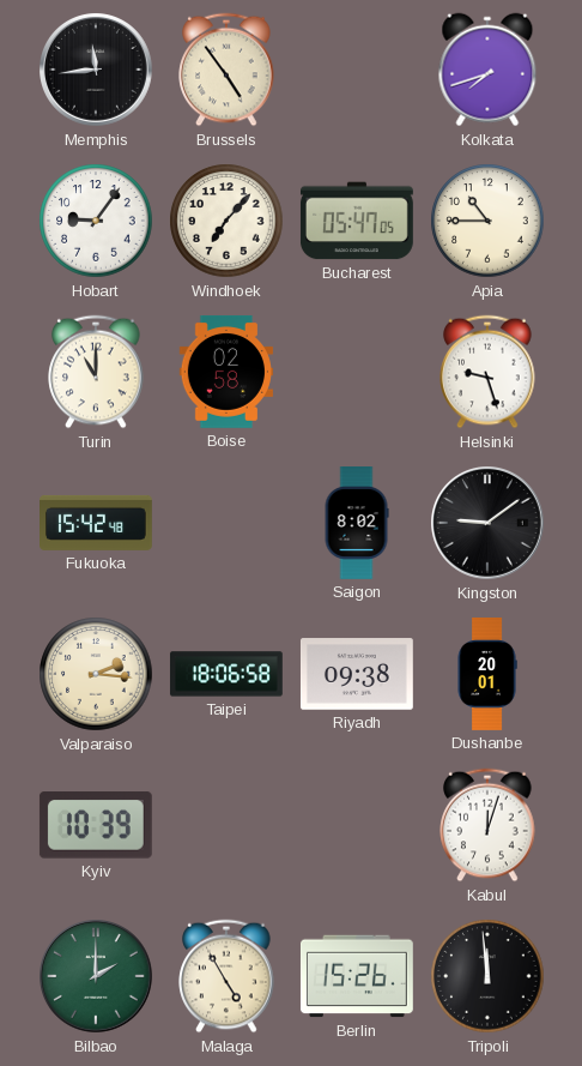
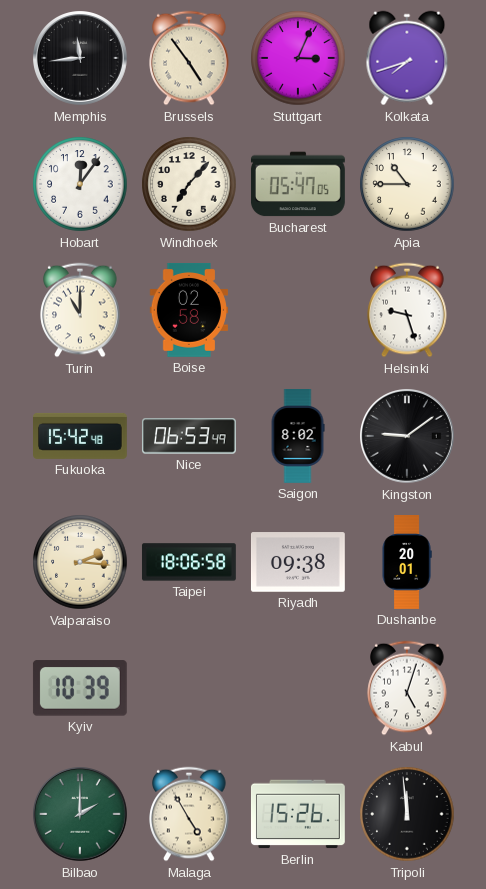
Stuttgart: none -> 3:04
Hobart: 9:06 -> 12:06
Nice: none -> 06:53
Kabul: 12:03 -> 5:03
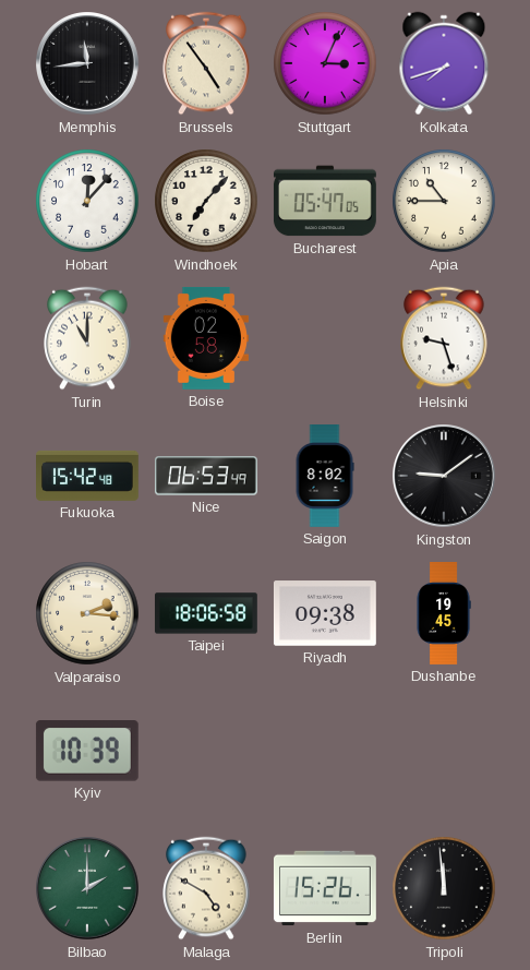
Hobart: 12:06 -> 12:07
Dushanbe: 20:01 -> 19:45
Kabul: 5:03 -> none
Malaga: 4:55 -> 4:50
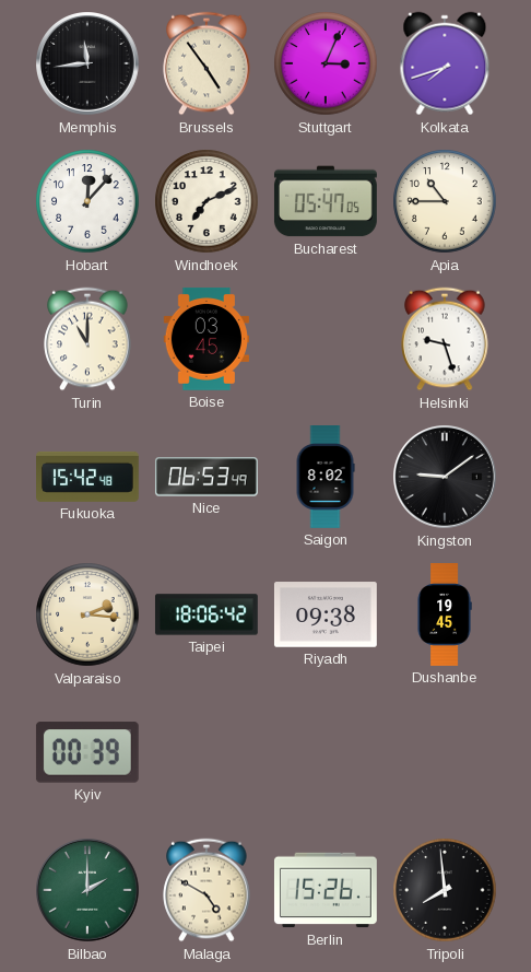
Windhoek: 7:07 -> 7:11
Boise: 02:58 -> 03:45
Taipei: 18:06:58 -> 18:06:42
Kyiv: 10:39 -> 00:39
Tripoli: 11:59 -> 7:59
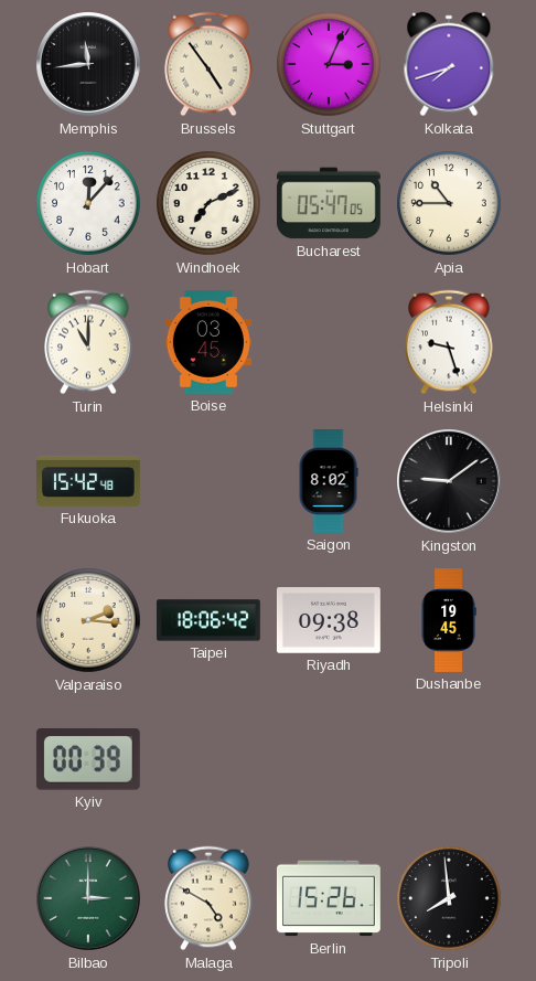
Nice: 06:53 -> none
Bilbao: 2:00 -> 3:00
